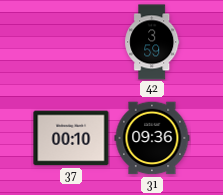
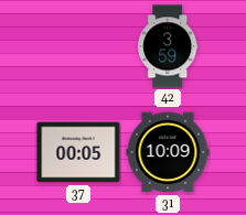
37: 00:10 -> 00:05
31: 09:36 -> 10:09
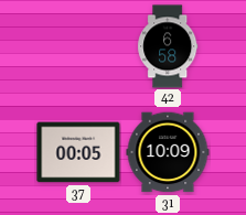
42: 3:59 -> 6:58
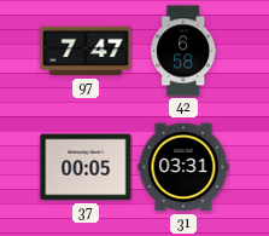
97: none -> 7:47
31: 10:09 -> 03:31
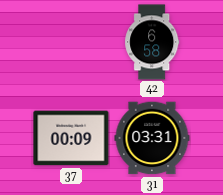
97: 7:47 -> none
37: 00:05 -> 00:09
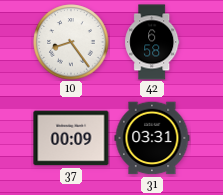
10: none -> 8:24
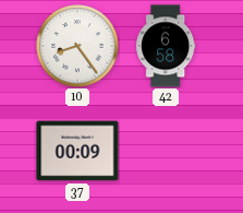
31: 03:31 -> none
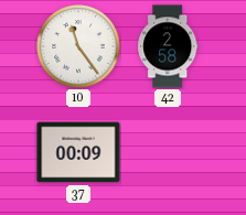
10: 8:24 -> 11:24
42: 6:58 -> 2:58
